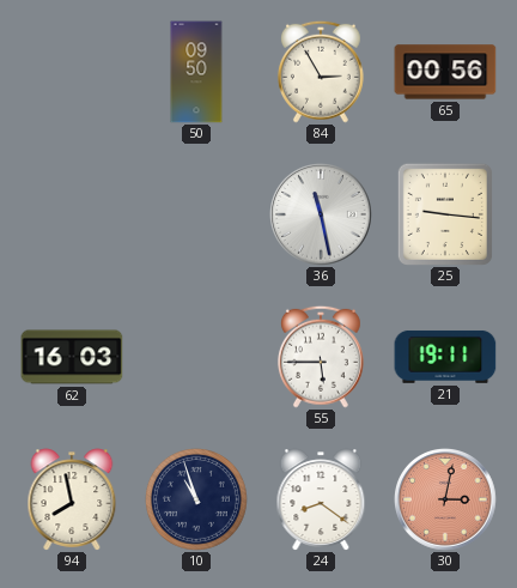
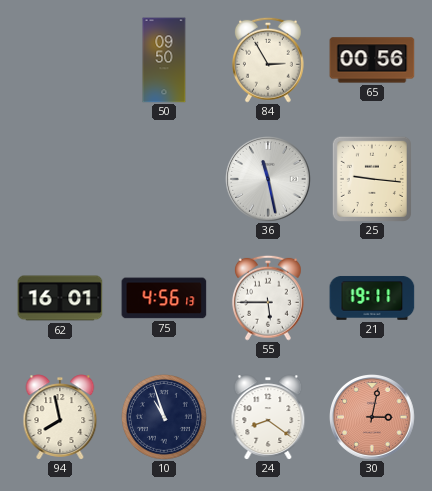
62: 16:03 -> 16:01
75: none -> 4:56
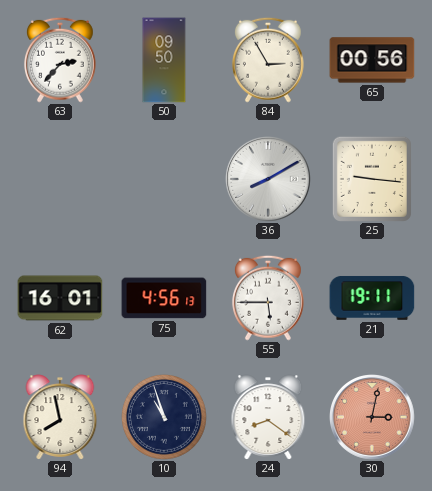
63: none -> 2:37
36: 11:28 -> 8:10
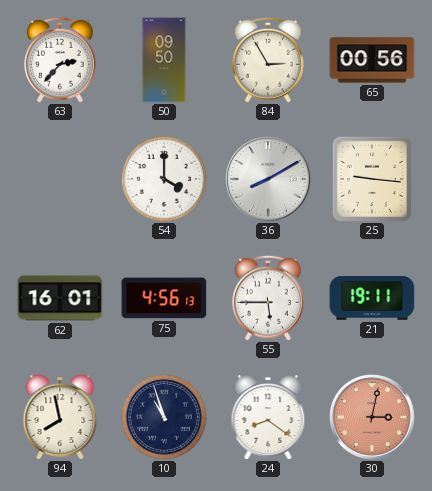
54: none -> 4:00
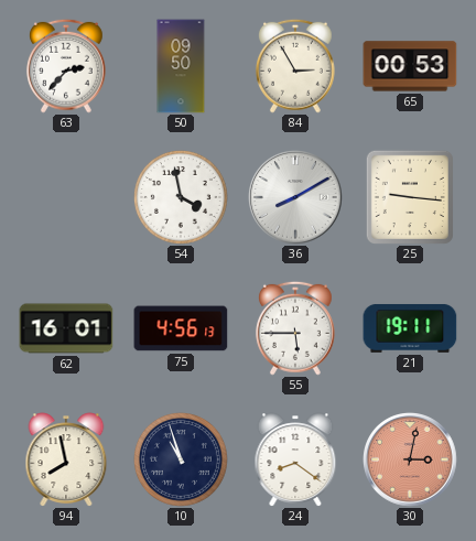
65: 00:56 -> 00:53
54: 4:00 -> 3:58
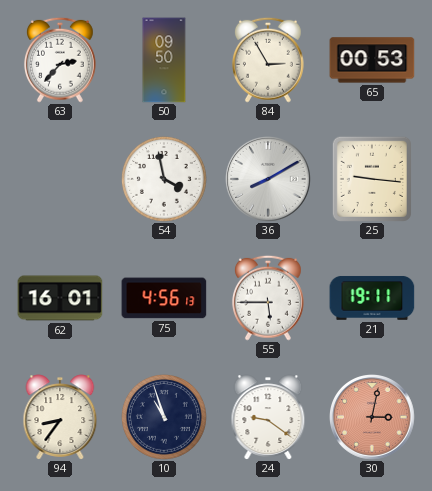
94: 7:58 -> 8:36
24: 8:21 -> 9:21
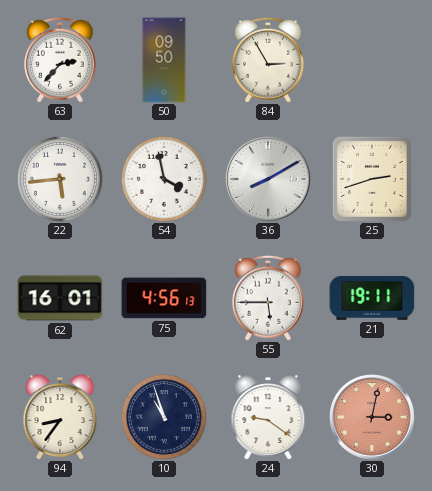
65: 00:53 -> none
22: none -> 5:44
25: 9:16 -> 2:42
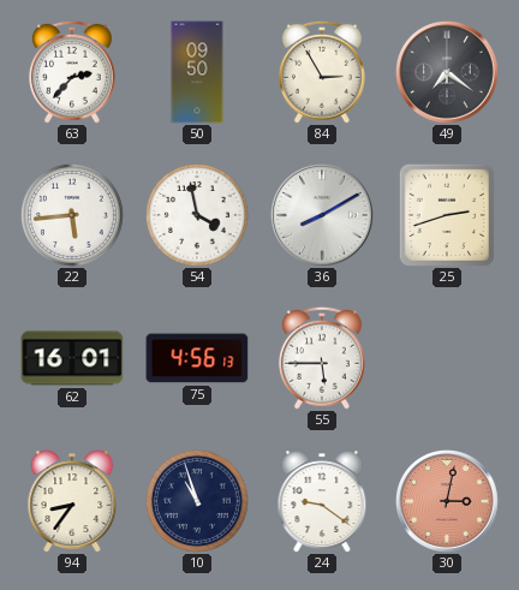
49: none -> 7:21
21: 19:11 -> none
